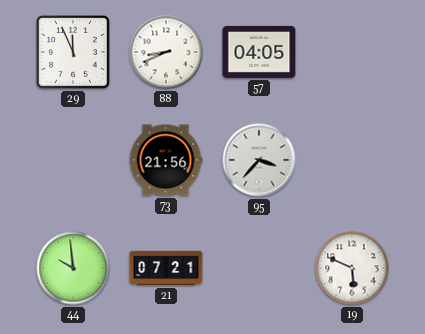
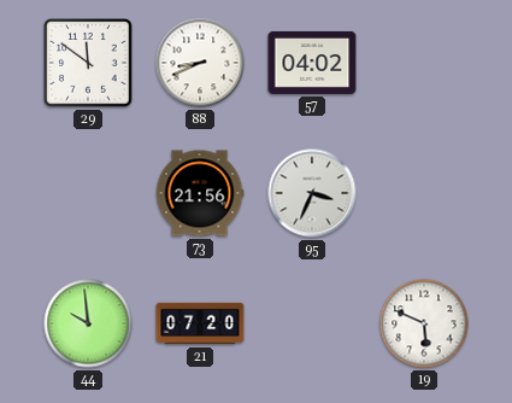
29: 11:56 -> 11:51
57: 04:05 -> 04:02
95: 3:37 -> 3:34
21: 07:21 -> 07:20
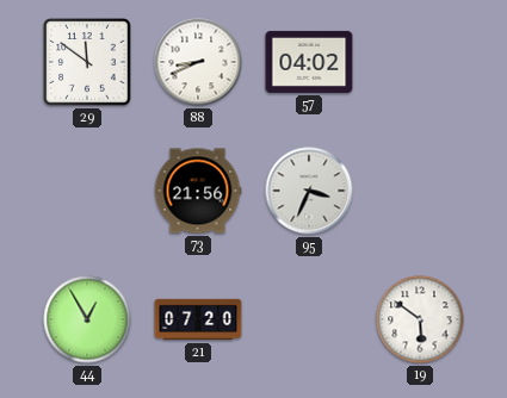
44: 9:59 -> 12:55
19: 5:49 -> 5:51
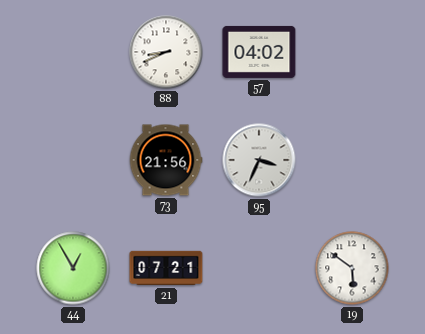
29: 11:51 -> none
21: 07:20 -> 07:21
